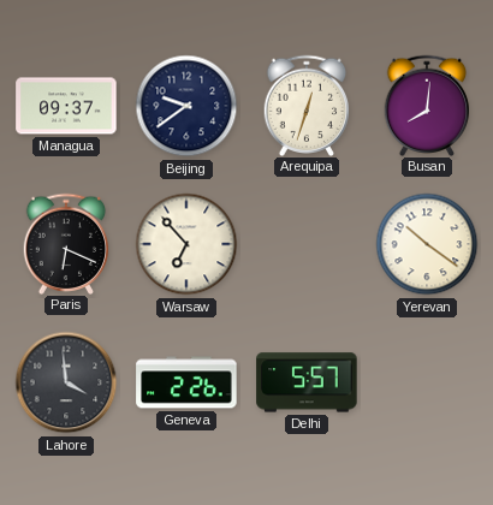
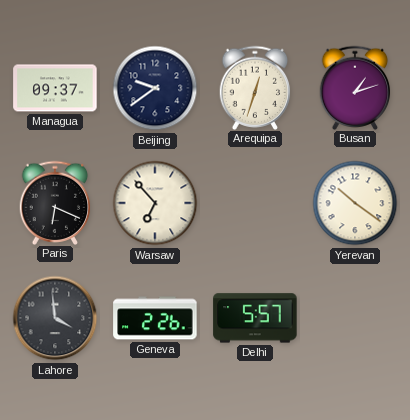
Busan: 8:01 -> 1:12
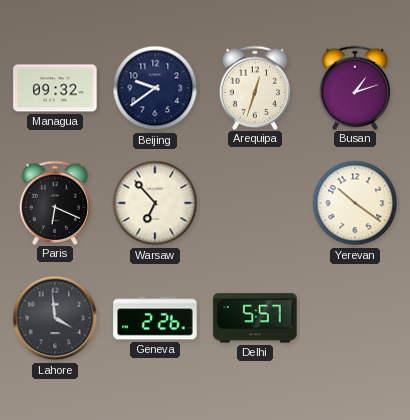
Managua: 09:37 -> 09:32
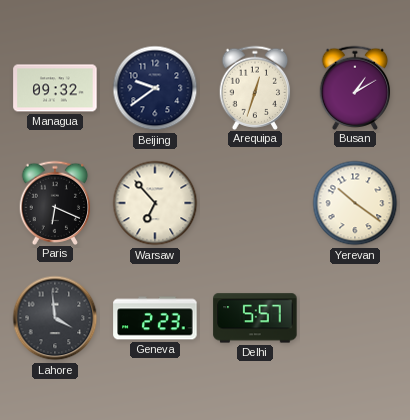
Busan: 1:12 -> 1:10
Geneva: 2:26 -> 2:23
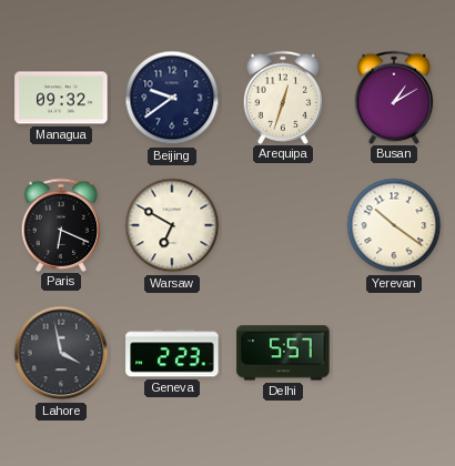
Warsaw: 6:53 -> 6:50
Lahore: 3:59 -> 3:58
